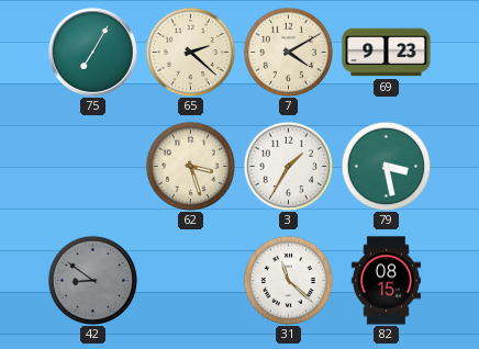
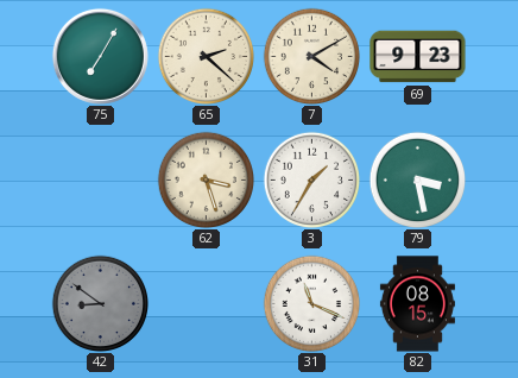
31: 11:22 -> 11:19
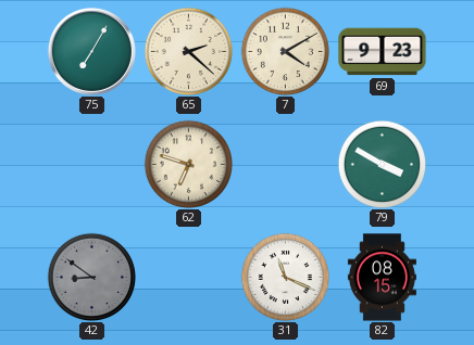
62: 3:27 -> 6:48
3: 1:35 -> none
79: 3:28 -> 3:50
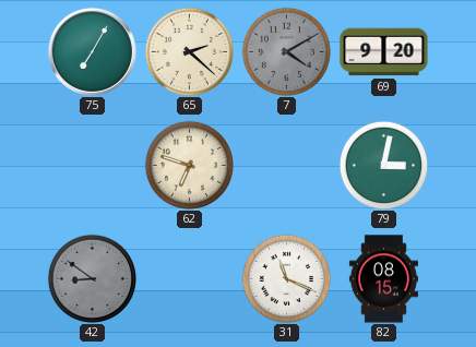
7 dial: cream -> grey
69: 9:23 -> 9:20
79: 3:50 -> 3:02
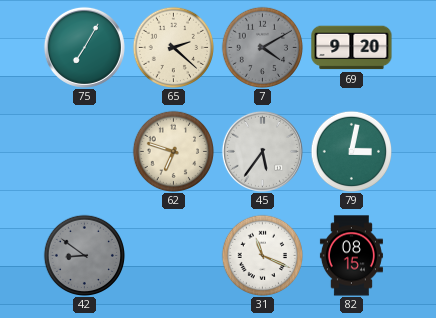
45: none -> 5:36
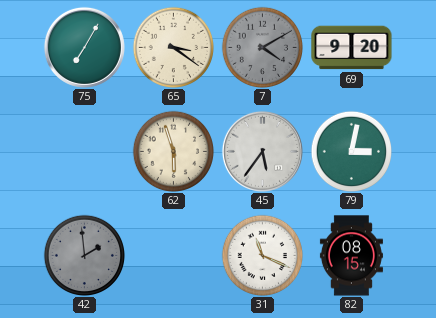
65: 2:22 -> 3:21
62: 6:48 -> 5:57
42: 8:51 -> 1:59
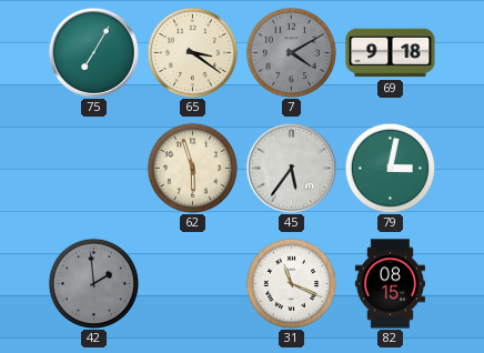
69: 9:20 -> 9:18
